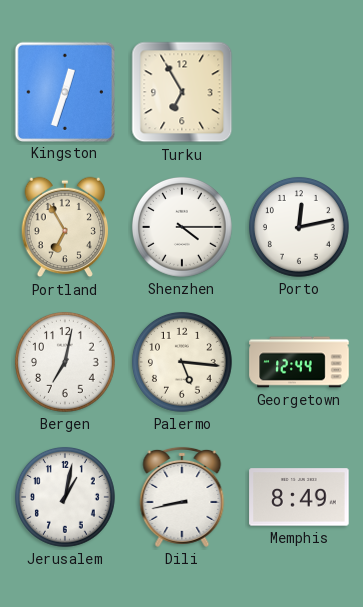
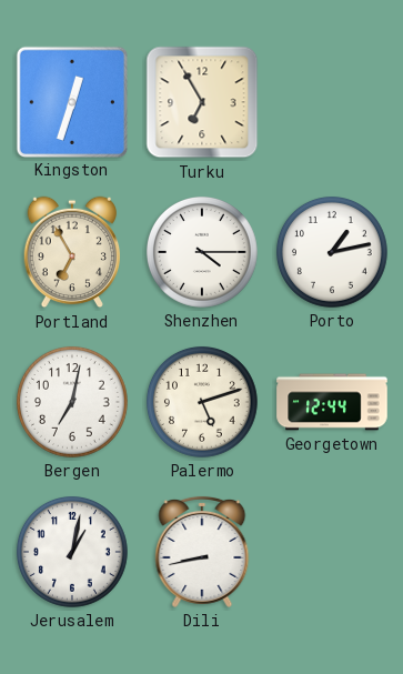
Porto: 12:13 -> 1:13
Palermo: 5:16 -> 5:12
Memphis: 8:49 -> none
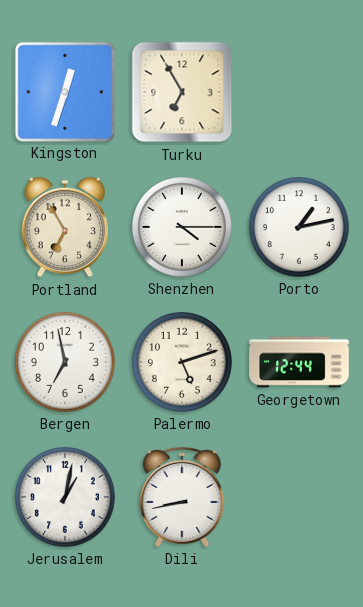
Bergen: 7:02 -> 6:58
